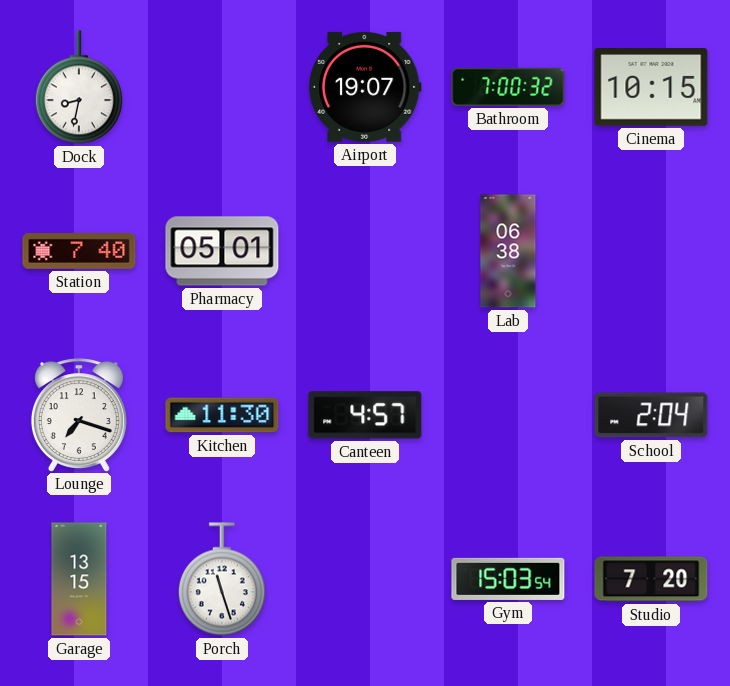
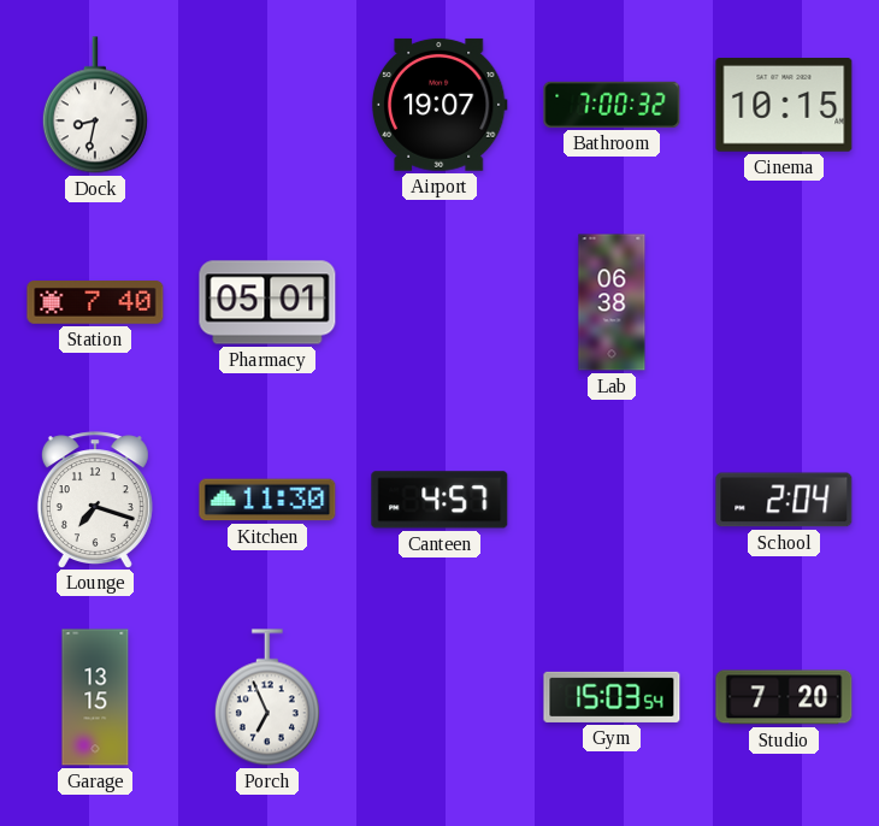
Porch: 11:27 -> 6:56
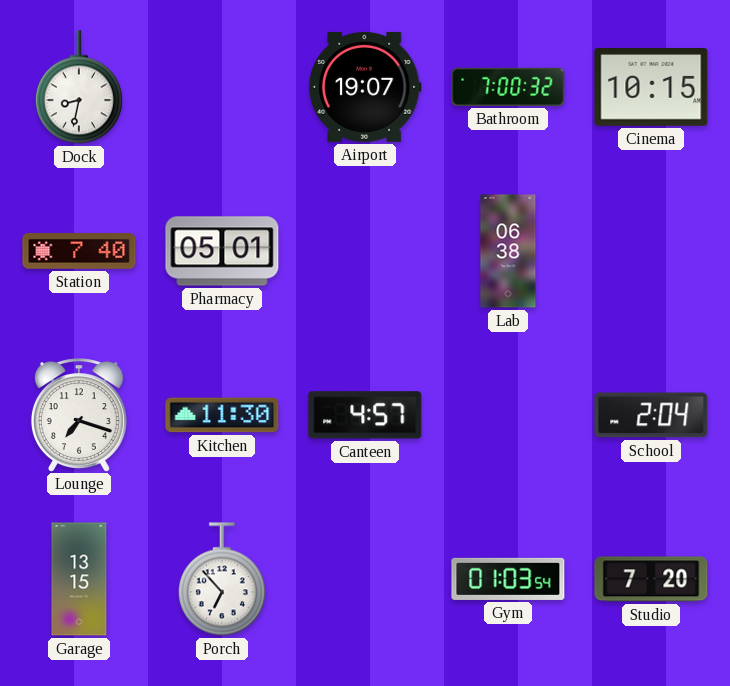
Porch: 6:56 -> 6:53
Gym: 15:03 -> 01:03
